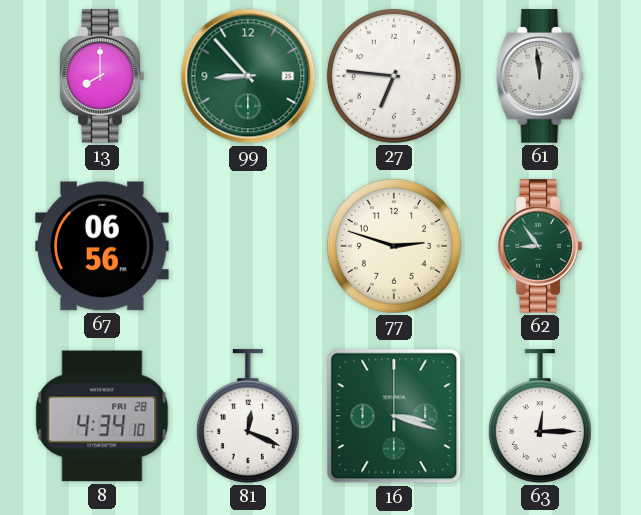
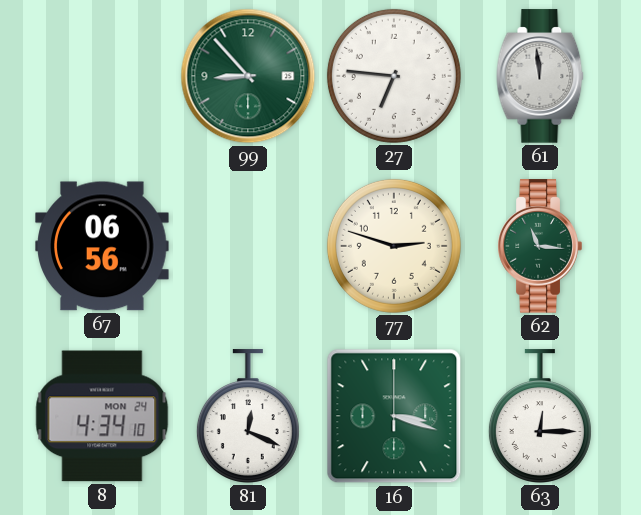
13: 8:00 -> none
62: 8:54 -> 11:16
8 date: FRI 28 -> MON 24
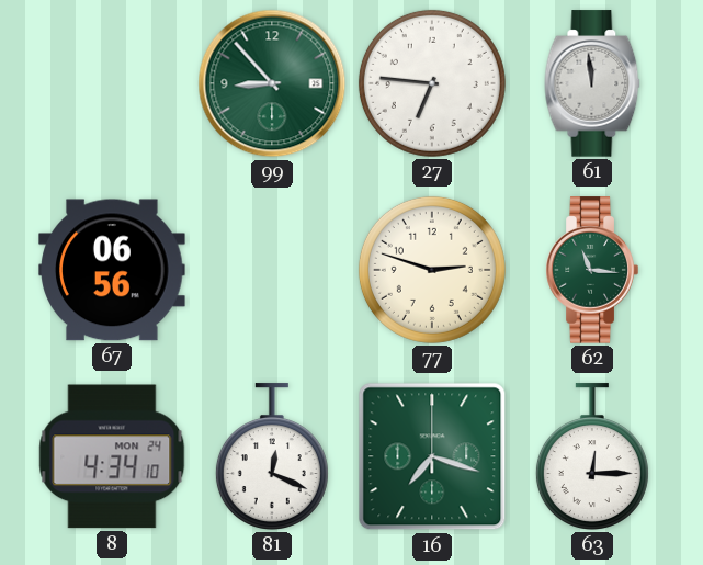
16: 3:18 -> 7:18
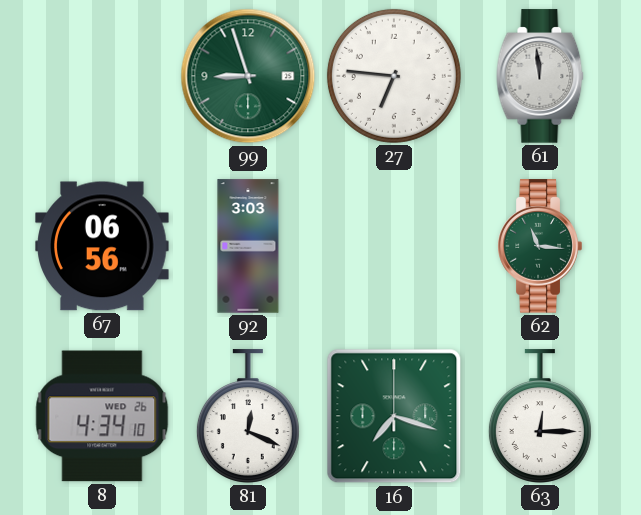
99: 8:53 -> 8:57
92: none -> 3:03
77: 2:48 -> none
8 date: MON 24 -> WED 26
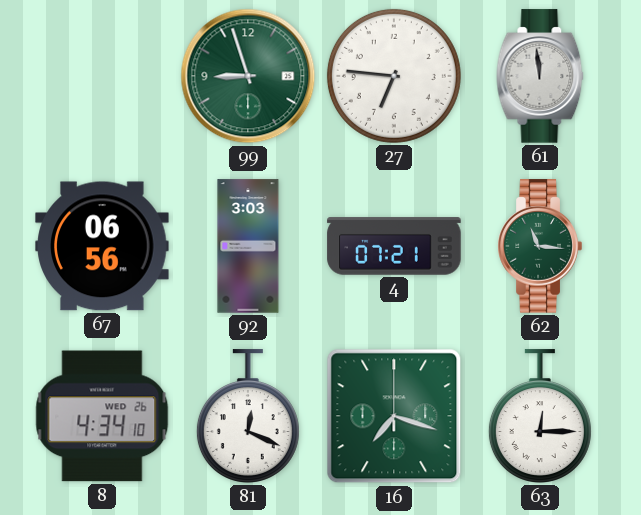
4: none -> 07:21
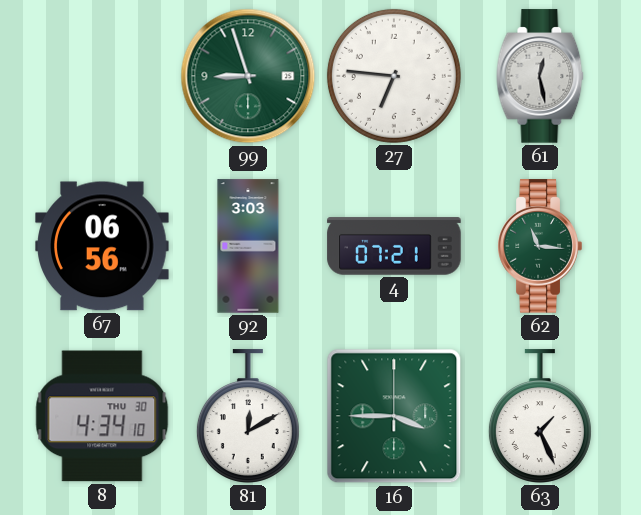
61: 11:59 -> 12:28
8 date: WED 26 -> THU 30
81: 12:19 -> 12:10
16: 7:18 -> 3:45
63: 12:15 -> 1:26
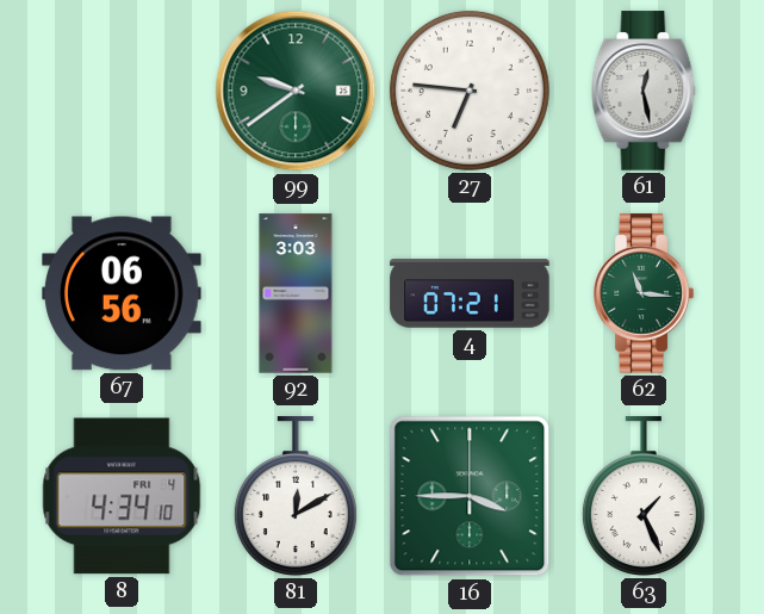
99: 8:57 -> 9:39
8 date: THU 30 -> FRI 4
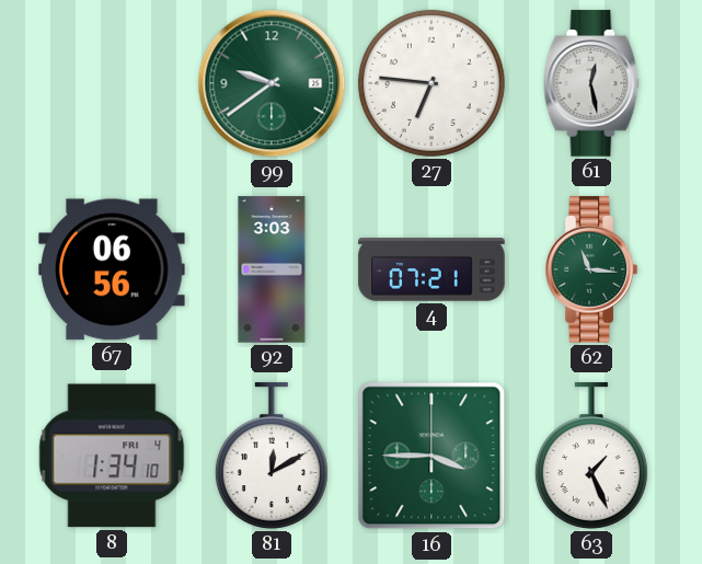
8: 4:34 -> 1:34
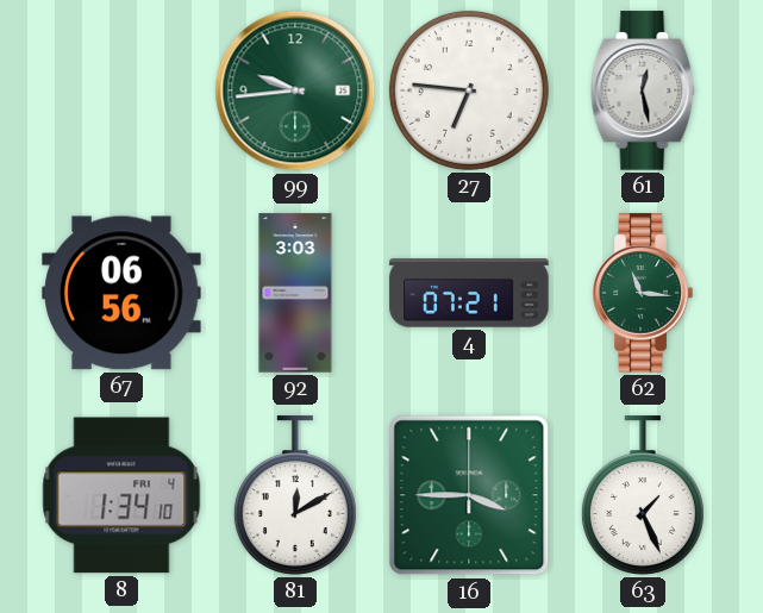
99: 9:39 -> 9:44
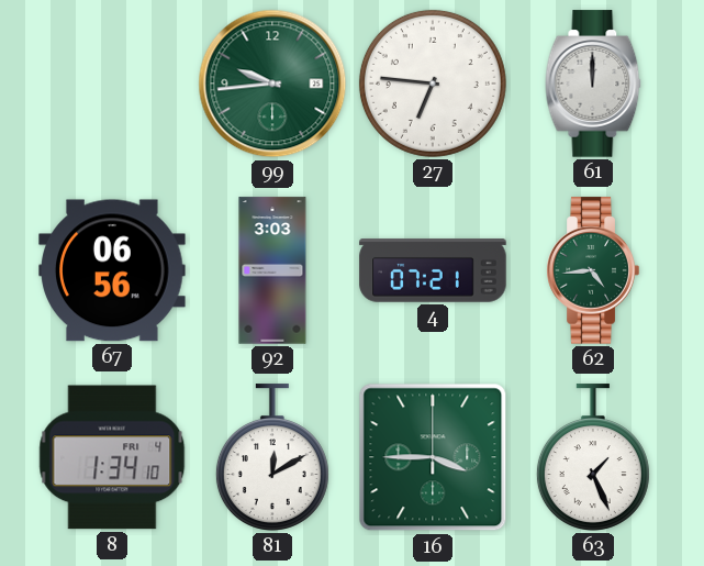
61: 12:28 -> 12:00
62: 11:16 -> 4:44
